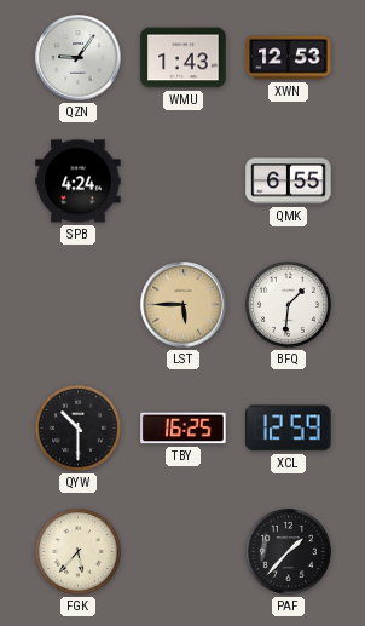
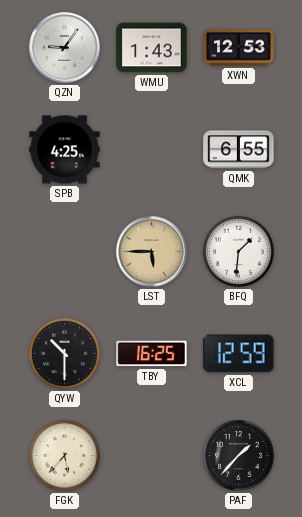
SPB: 4:24 -> 4:25
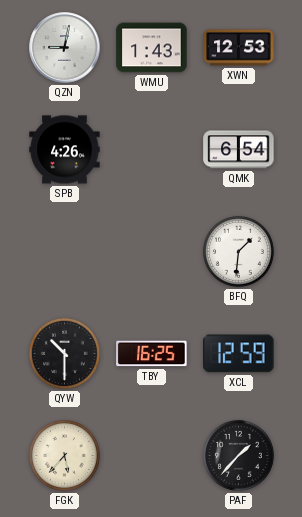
QZN: 9:06 -> 9:02
SPB: 4:25 -> 4:26
QMK: 6:55 -> 6:54
LST: 5:45 -> none
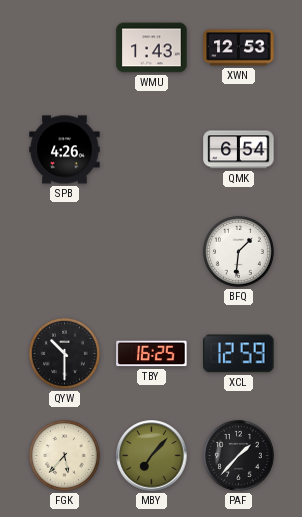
QZN: 9:02 -> none
MBY: none -> 7:07
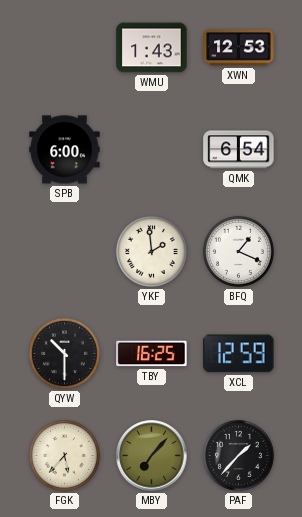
SPB: 4:26 -> 6:00
YKF: none -> 1:59
BFQ: 1:31 -> 1:19
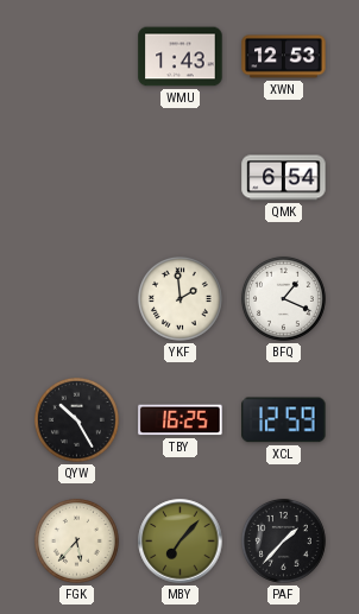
SPB: 6:00 -> none
QYW: 10:30 -> 10:25
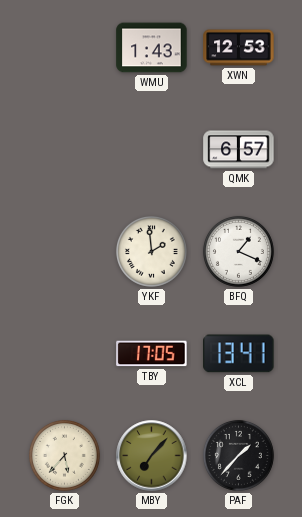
QMK: 6:54 -> 6:57
QYW: 10:25 -> none
TBY: 16:25 -> 17:05
XCL: 12:59 -> 13:41
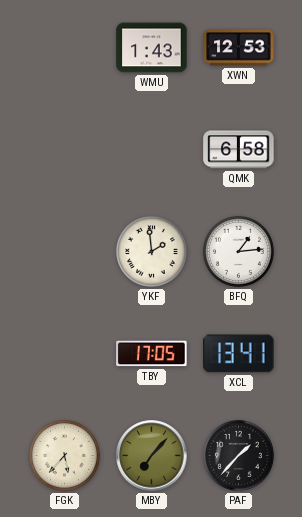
QMK: 6:57 -> 6:58
BFQ: 1:19 -> 1:14
